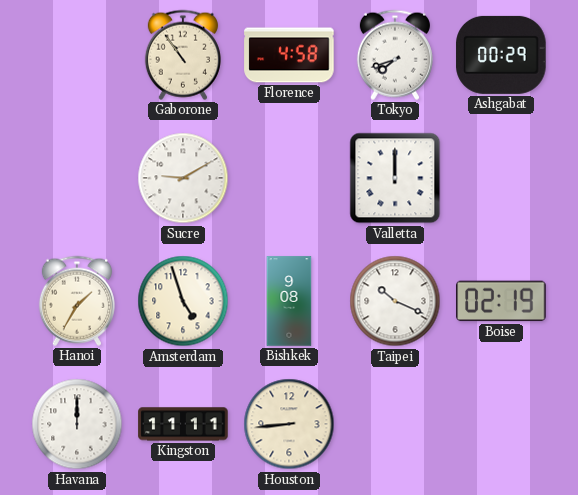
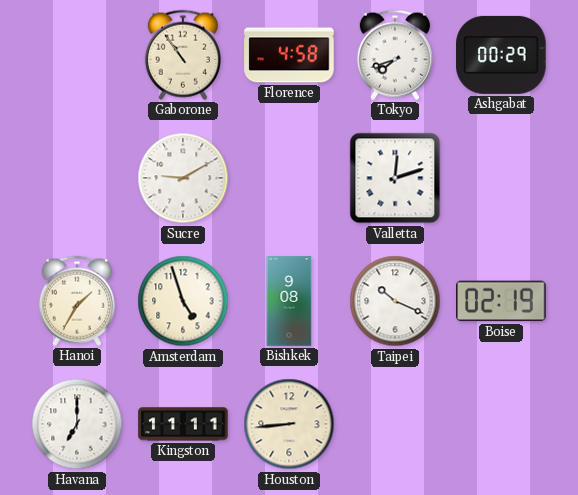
Valletta: 12:00 -> 12:12
Havana: 12:00 -> 7:00
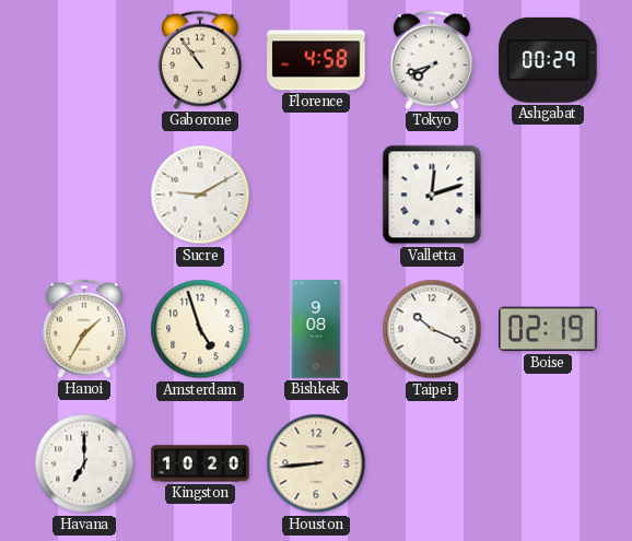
Kingston: 11:11 -> 10:20
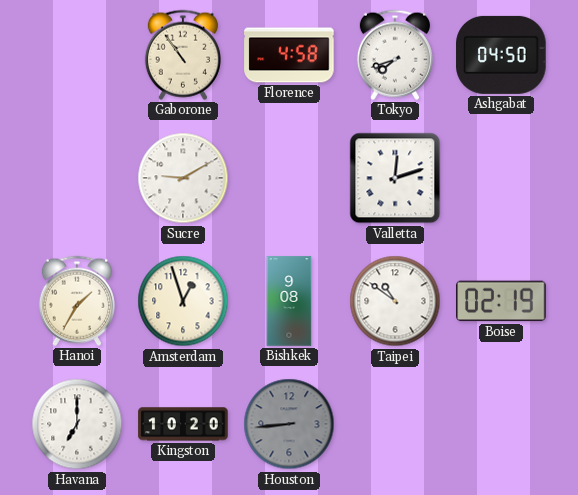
Ashgabat: 00:29 -> 04:50
Amsterdam: 4:57 -> 12:57
Taipei: 10:19 -> 10:51
Houston dial: cream -> grey
